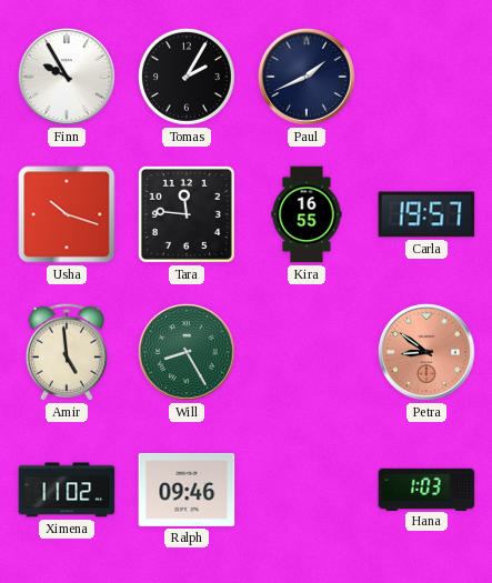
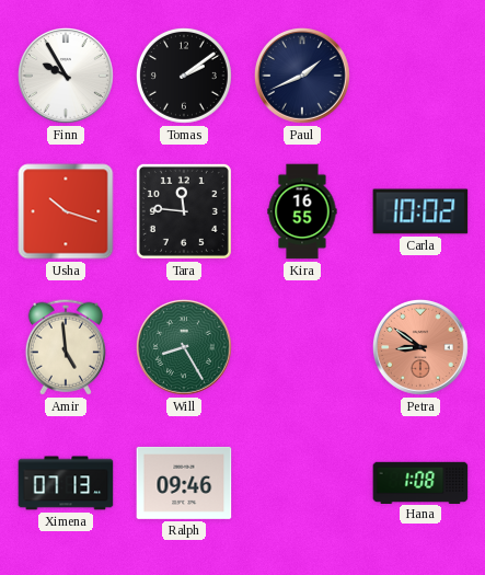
Tomas: 2:05 -> 2:09
Carla: 19:57 -> 10:02
Ximena: 11:02 -> 07:13
Hana: 1:03 -> 1:08
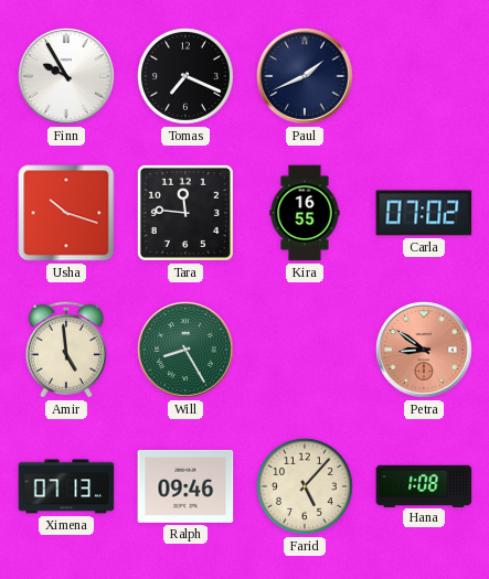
Tomas: 2:09 -> 7:19
Carla: 10:02 -> 07:02
Farid: none -> 5:07
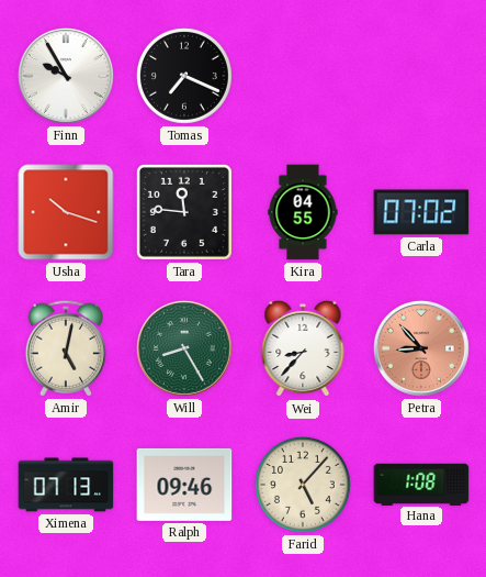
Paul: 1:41 -> none
Kira: 16:55 -> 04:55
Amir: 4:59 -> 5:02
Wei: none -> 8:37
Petra: 8:51 -> 8:53
